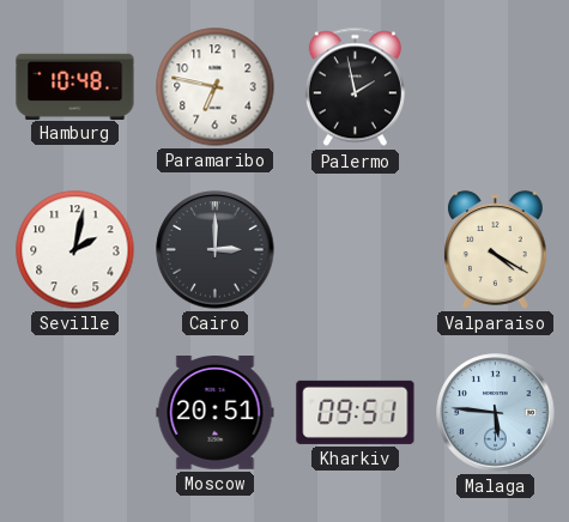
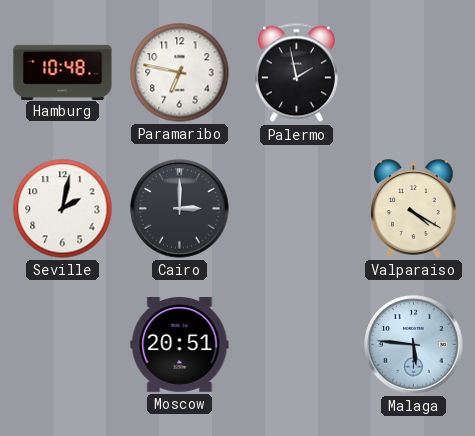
Kharkiv: 09:51 -> none
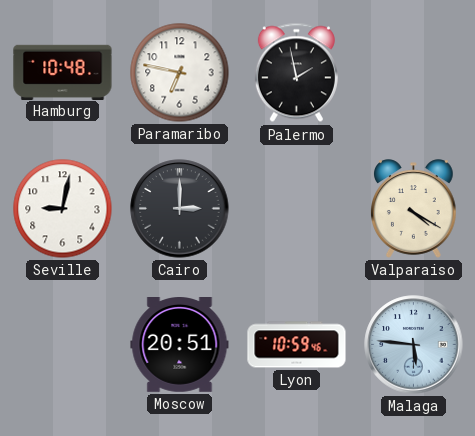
Seville: 2:02 -> 9:02
Lyon: none -> 10:59
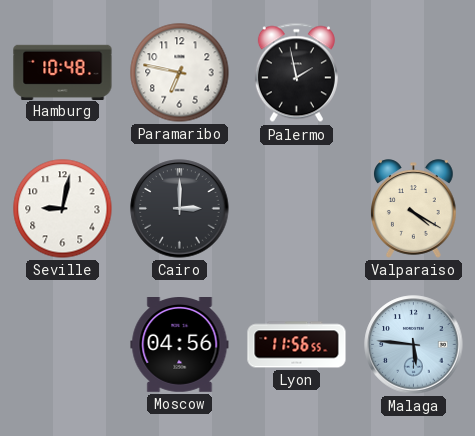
Moscow: 20:51 -> 04:56
Lyon: 10:59 -> 11:56
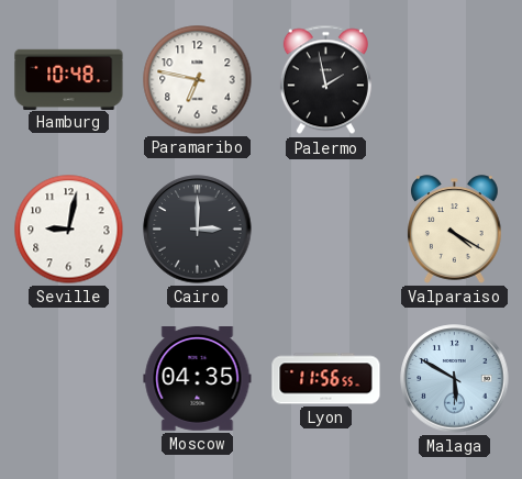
Moscow: 04:56 -> 04:35
Malaga: 5:46 -> 5:50
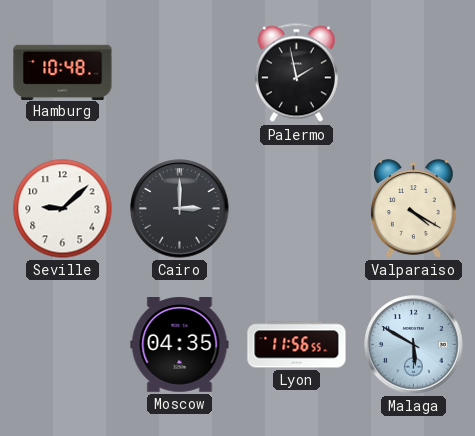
Paramaribo: 6:47 -> none
Seville: 9:02 -> 9:08
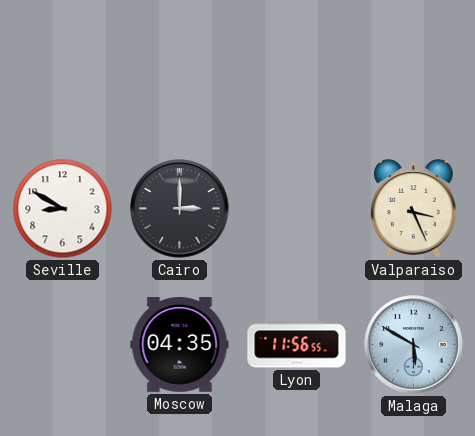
Hamburg: 10:48 -> none
Palermo: 1:58 -> none
Seville: 9:08 -> 8:50
Valparaiso: 4:20 -> 3:26
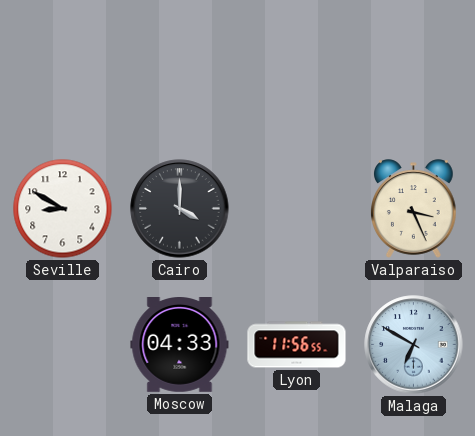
Cairo: 3:00 -> 4:00
Moscow: 04:35 -> 04:33
Malaga: 5:50 -> 6:50
